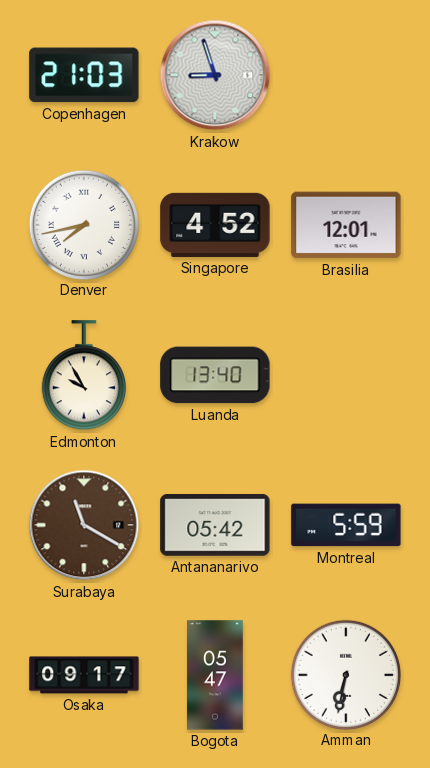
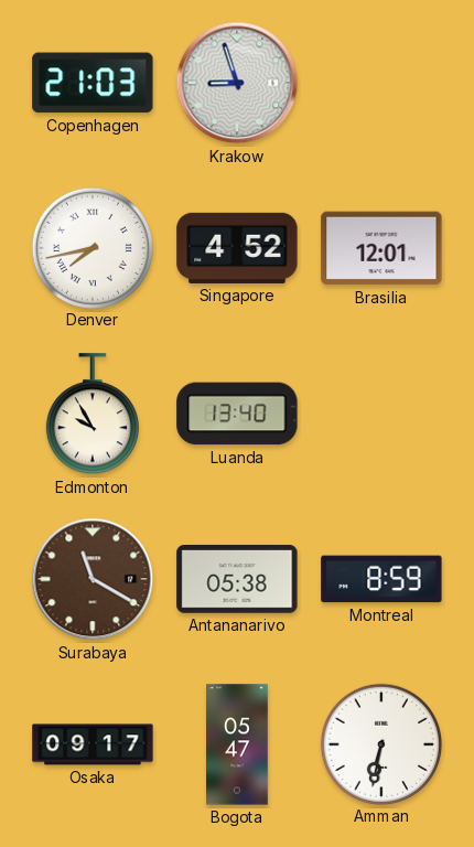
Antananarivo: 05:42 -> 05:38
Montreal: 5:59 -> 8:59
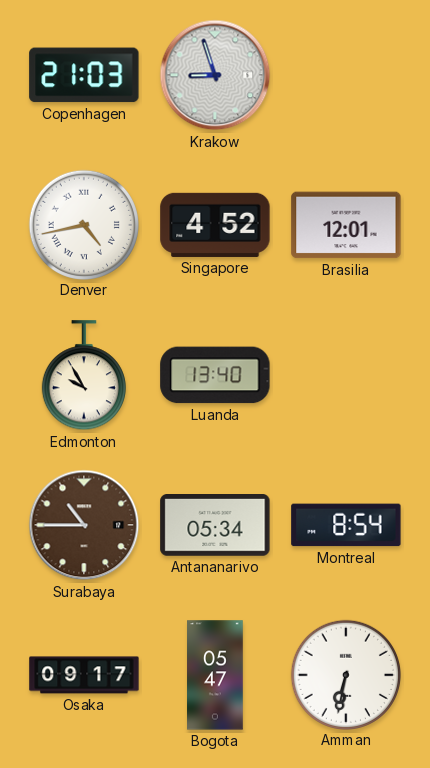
Denver: 7:43 -> 4:43
Surabaya: 11:20 -> 10:45
Antananarivo: 05:38 -> 05:34
Montreal: 8:59 -> 8:54
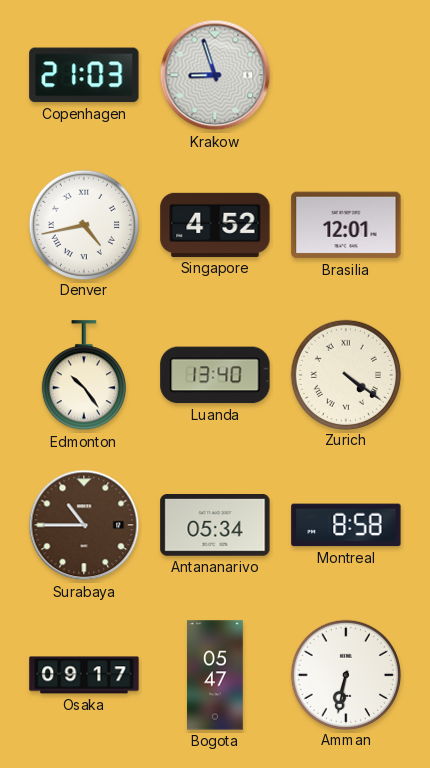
Edmonton: 9:55 -> 10:24
Zurich: none -> 4:21
Montreal: 8:54 -> 8:58
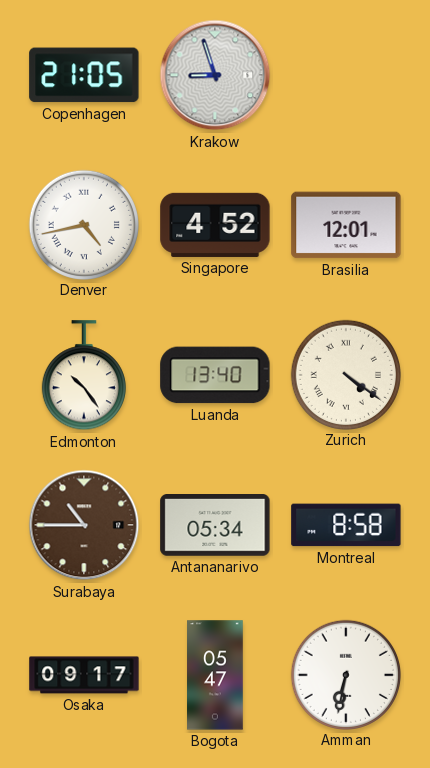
Copenhagen: 21:03 -> 21:05
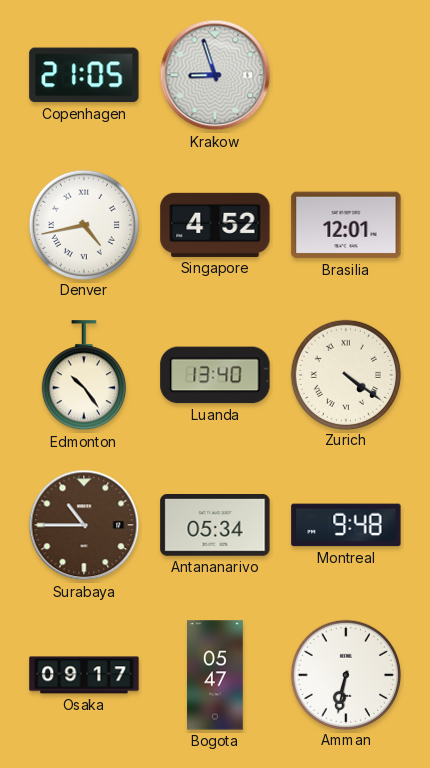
Montreal: 8:58 -> 9:48
